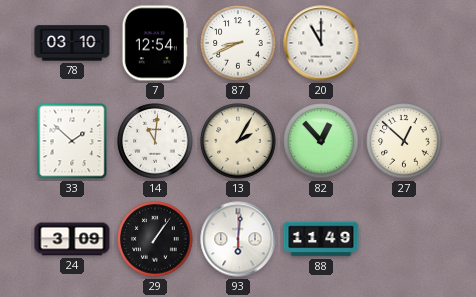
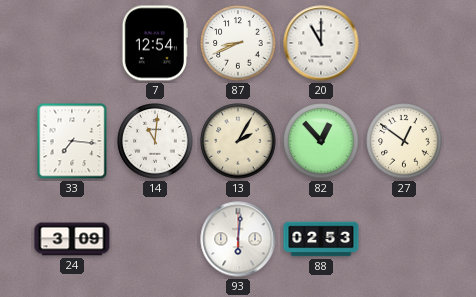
78: 03:10 -> none
33: 1:52 -> 7:16
27: 12:52 -> 12:51
29: 1:06 -> none
88: 11:49 -> 02:53
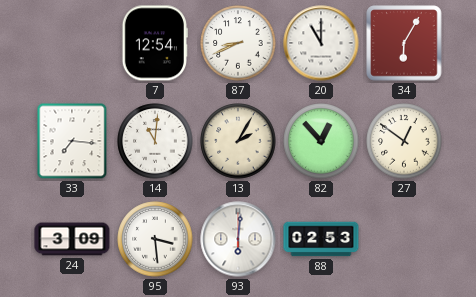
34: none -> 6:05
95: none -> 3:29
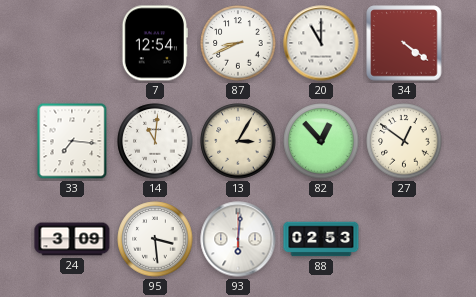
34: 6:05 -> 4:21
13: 2:05 -> 3:05
